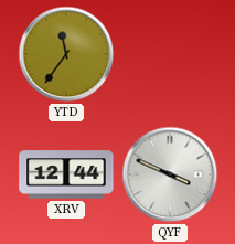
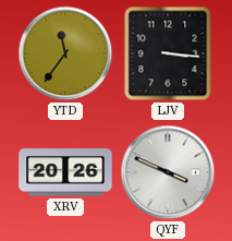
LJV: none -> 3:16
XRV: 12:44 -> 20:26
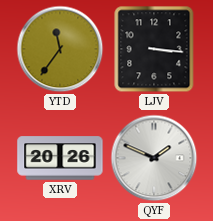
QYF: 3:49 -> 1:49
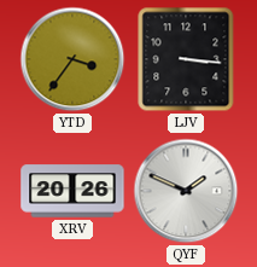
YTD: 11:36 -> 3:36
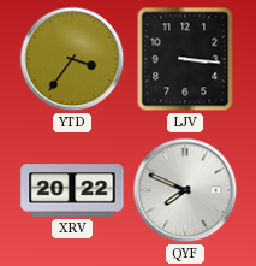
XRV: 20:26 -> 20:22
QYF: 1:49 -> 7:49
